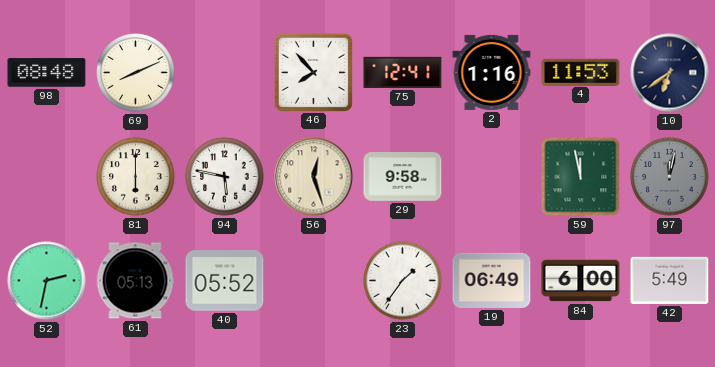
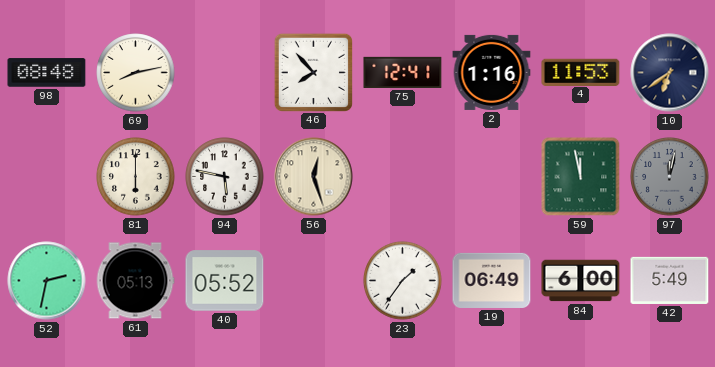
69: 8:11 -> 8:13
29: 9:58 -> none
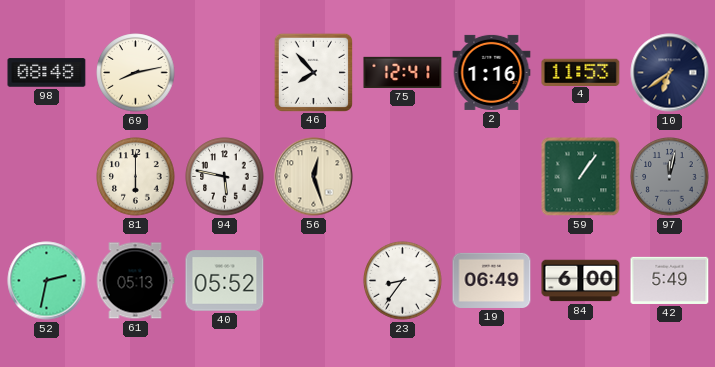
59: 11:58 -> 1:06
23: 1:36 -> 8:36
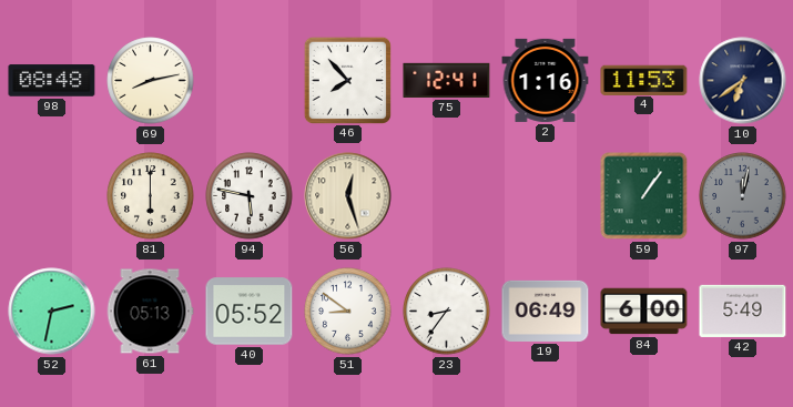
51: none -> 8:51
